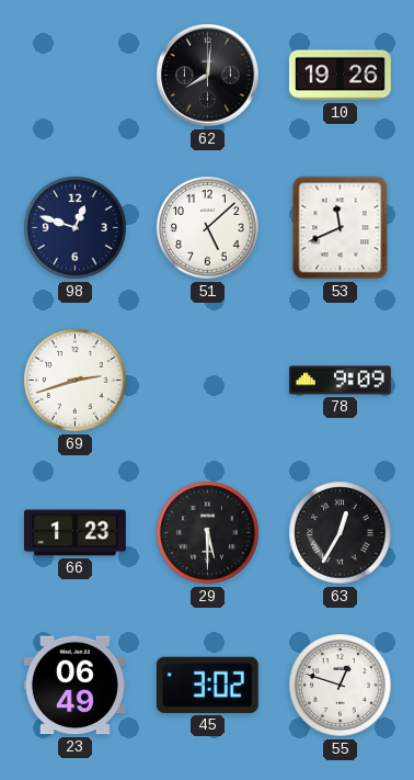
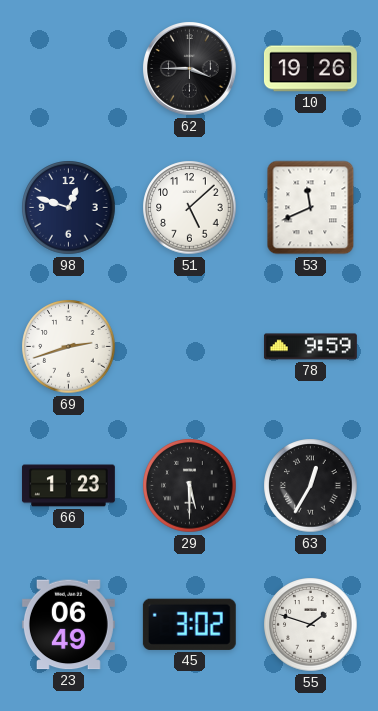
62: 8:01 -> 3:45
78: 9:09 -> 9:59
55: 12:48 -> 1:48
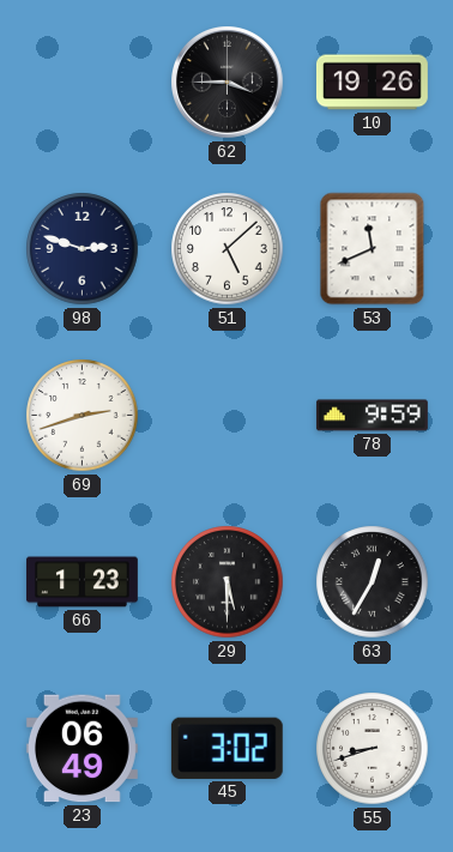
98: 12:48 -> 2:48
55: 1:48 -> 8:42
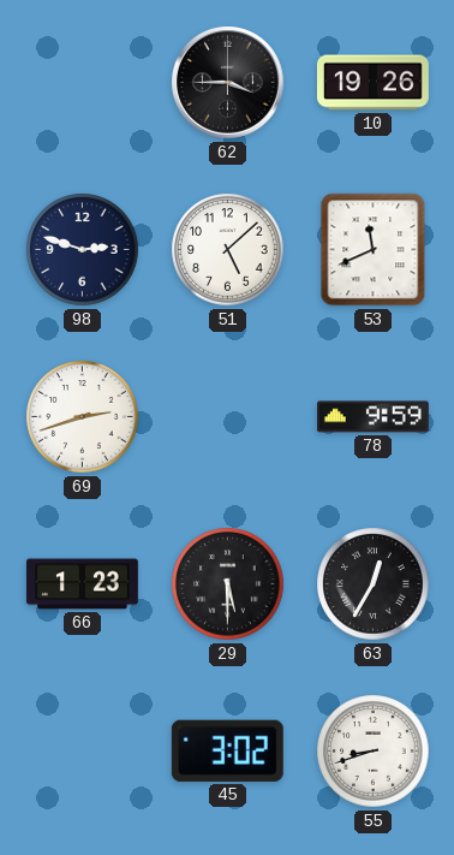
23: 06:49 -> none
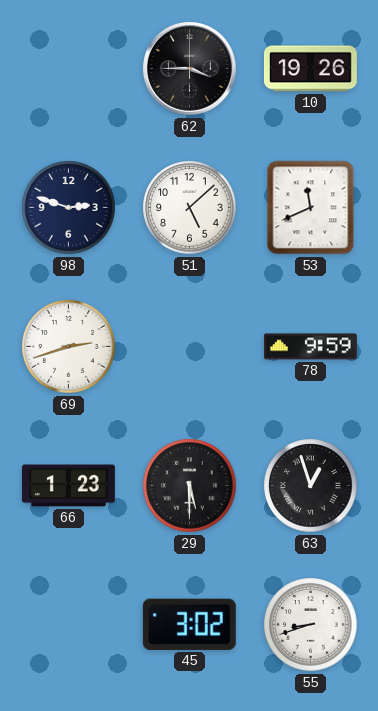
63: 12:35 -> 12:57
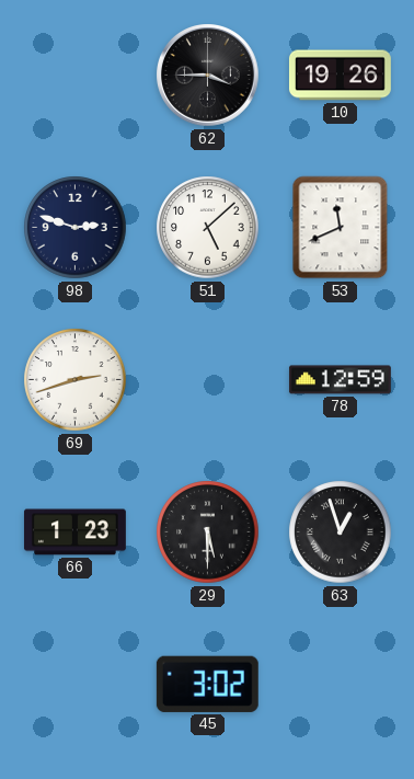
78: 9:59 -> 12:59
55: 8:42 -> none
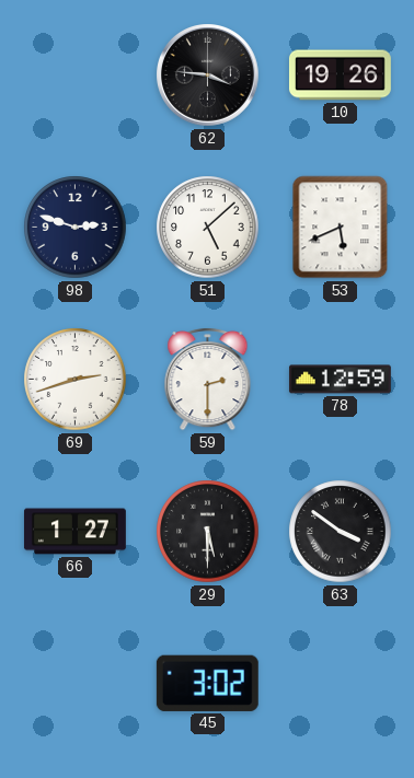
62: 3:45 -> 3:46
53: 11:41 -> 5:41
59: none -> 2:30
66: 1:23 -> 1:27
63: 12:57 -> 3:51
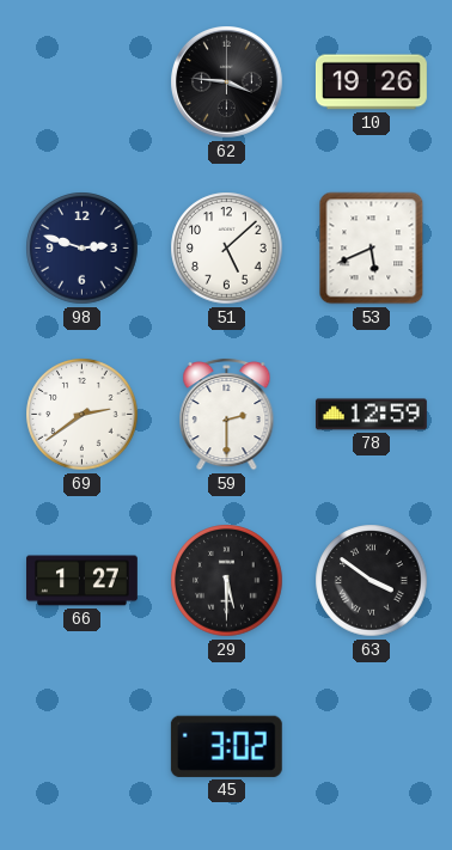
69: 2:42 -> 2:39
